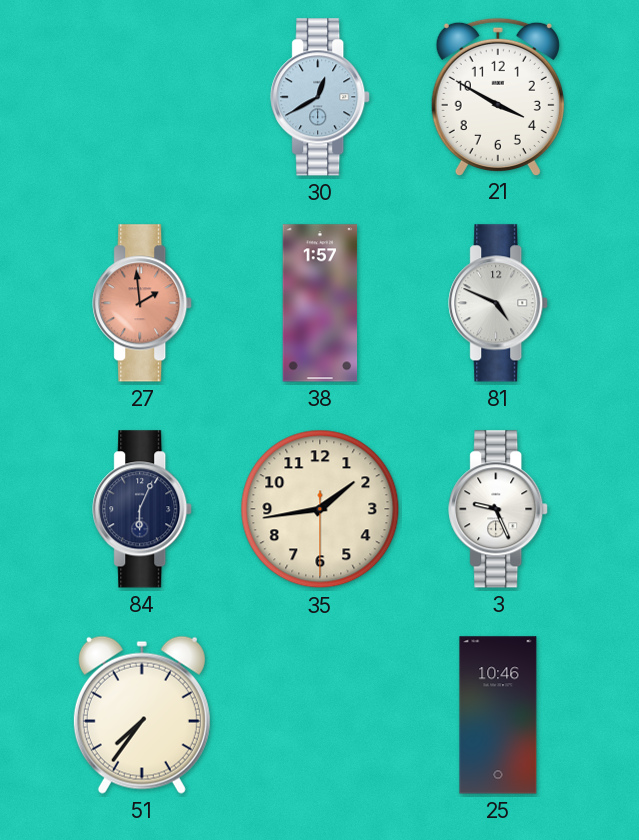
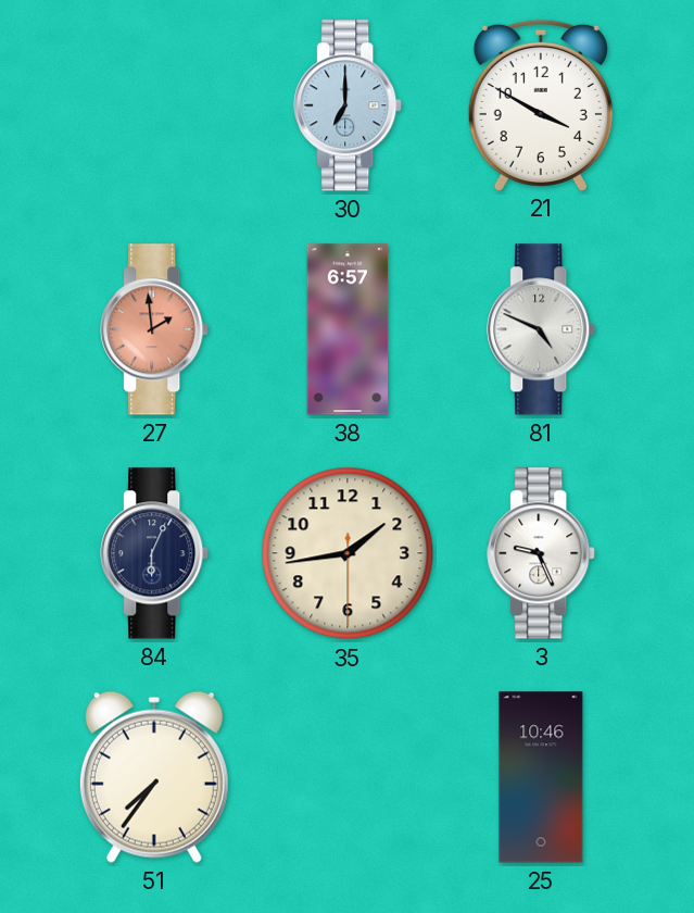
30: 12:40 -> 7:00
38: 1:57 -> 6:57
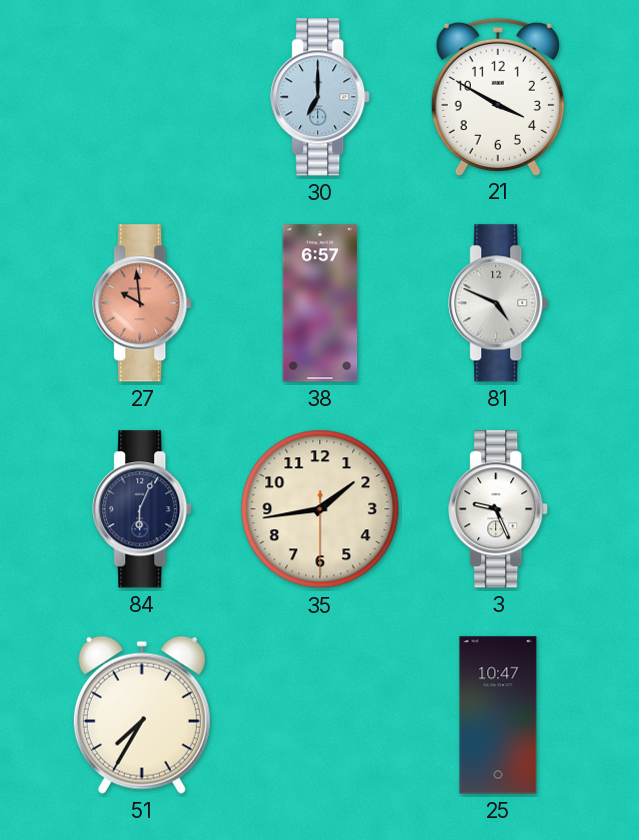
27: 1:59 -> 9:59
51: 7:36 -> 7:35
25: 10:46 -> 10:47
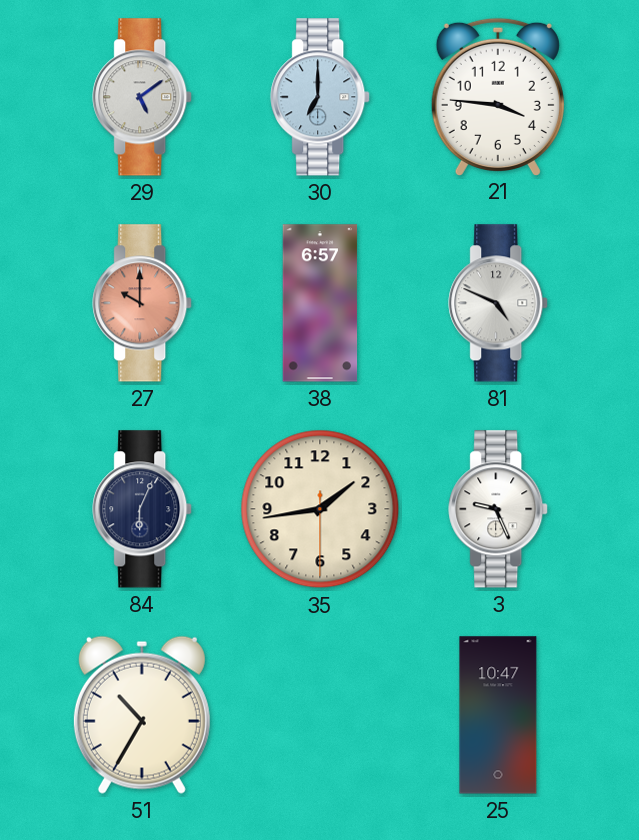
29: none -> 5:09
21: 3:50 -> 3:46
27: 9:59 -> 10:00
51: 7:35 -> 10:35
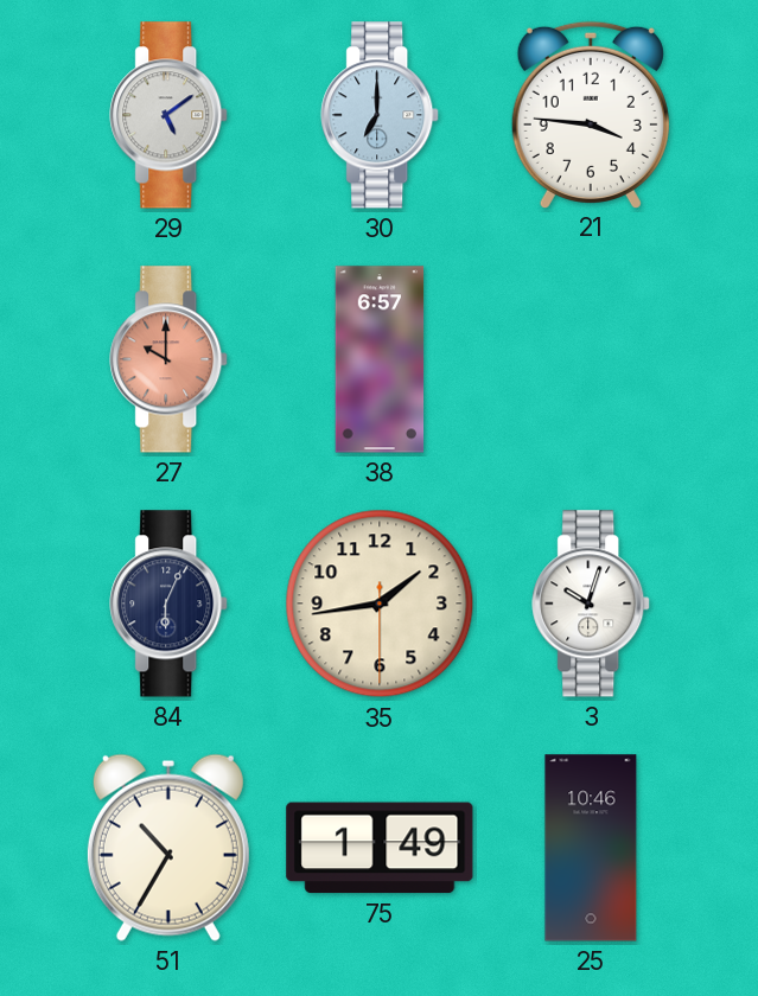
81: 4:49 -> none
3: 9:26 -> 10:03
75: none -> 1:49
25: 10:47 -> 10:46
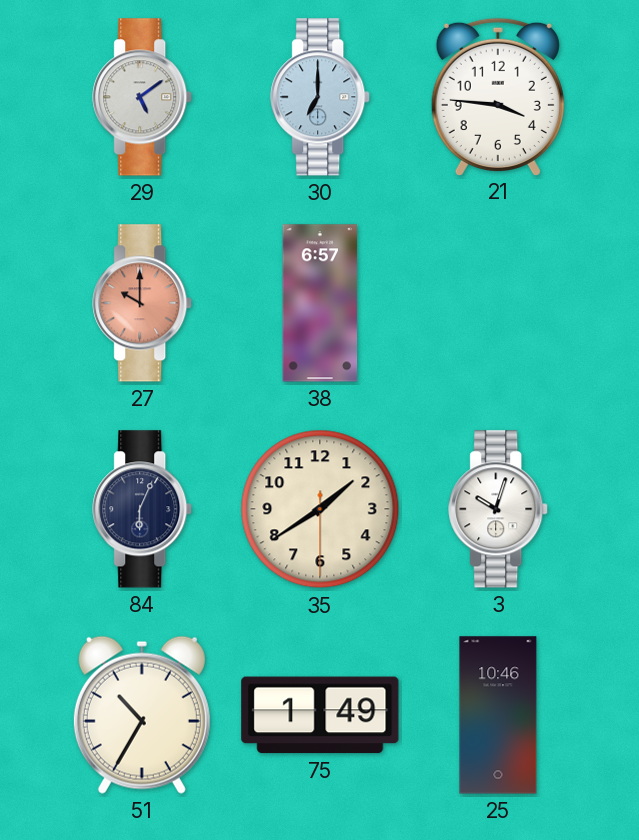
35: 1:43 -> 1:39
